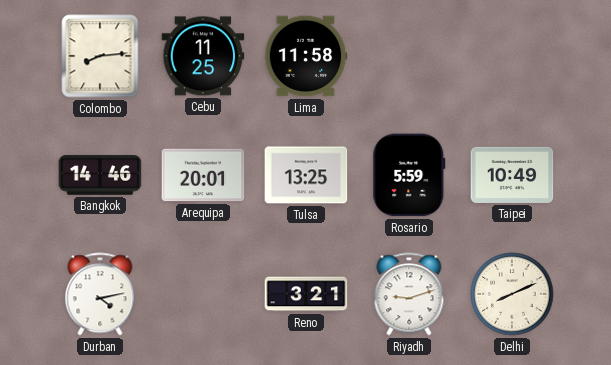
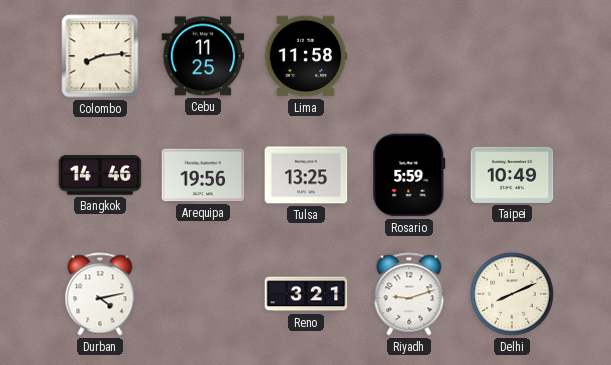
Arequipa: 20:01 -> 19:56
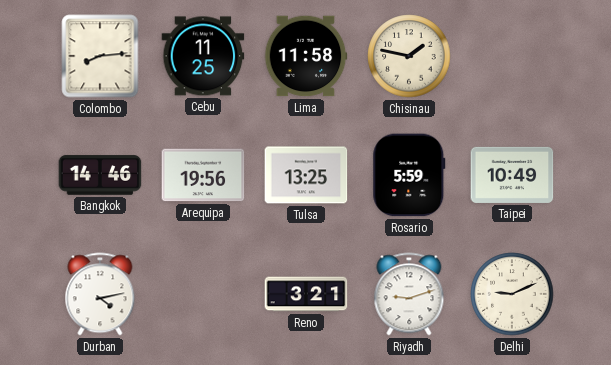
Chisinau: none -> 1:47
Delhi: 8:11 -> 9:11
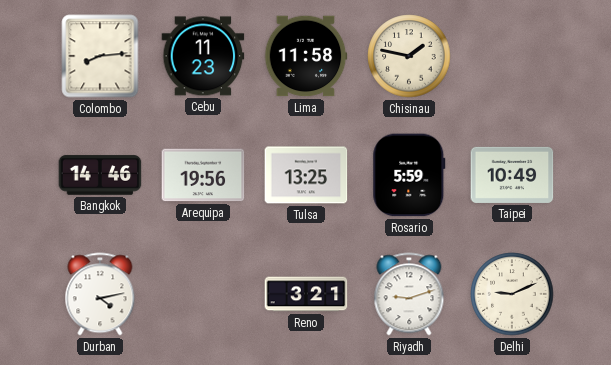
Cebu: 11:25 -> 11:23
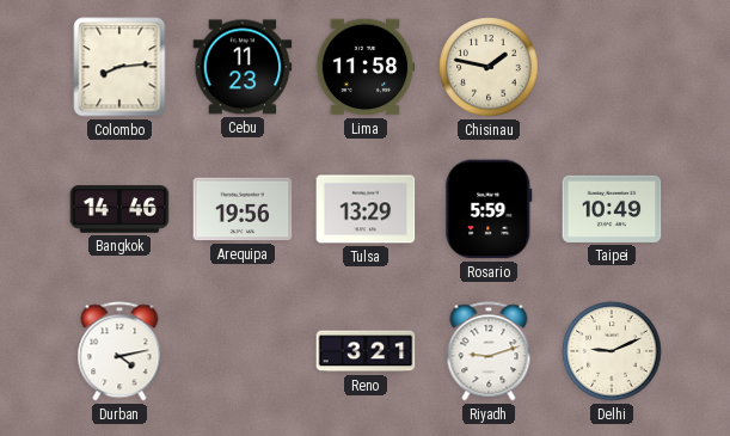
Tulsa: 13:25 -> 13:29
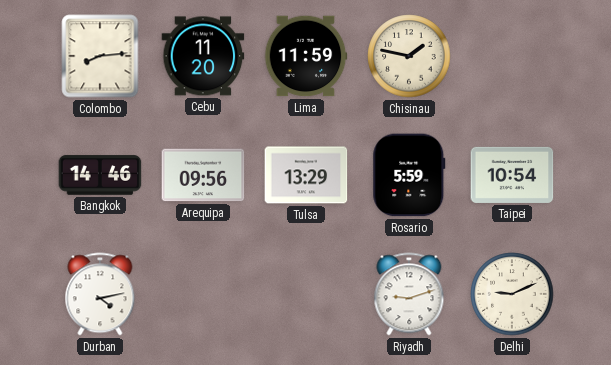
Cebu: 11:23 -> 11:20
Lima: 11:58 -> 11:59
Arequipa: 19:56 -> 09:56
Taipei: 10:49 -> 10:54
Reno: 3:21 -> none
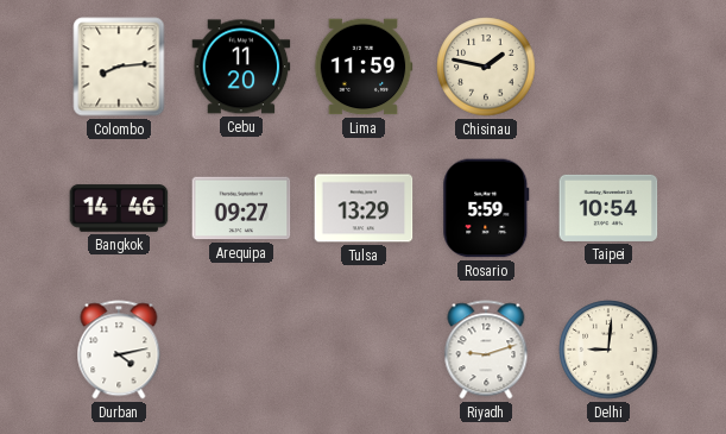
Arequipa: 09:56 -> 09:27
Delhi: 9:11 -> 9:01
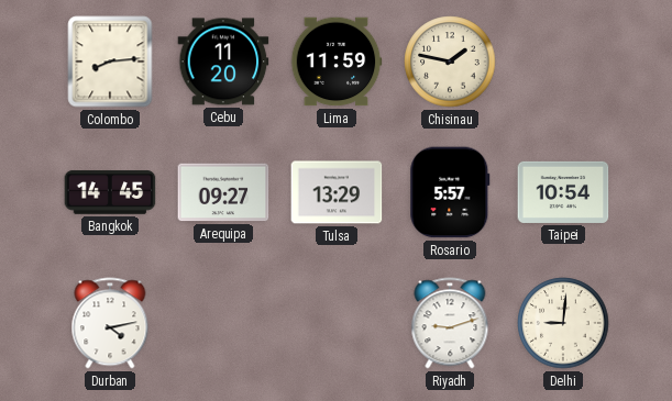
Bangkok: 14:46 -> 14:45
Rosario: 5:59 -> 5:57
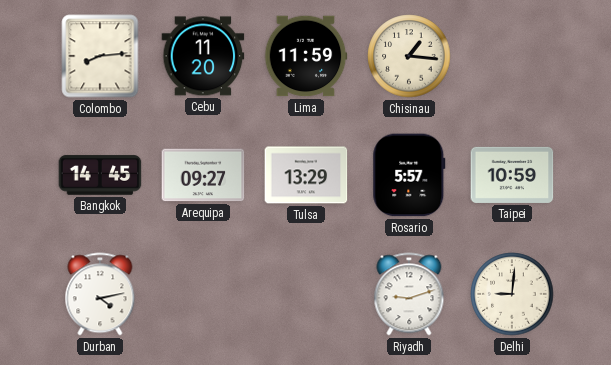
Chisinau: 1:47 -> 1:16
Taipei: 10:54 -> 10:59
